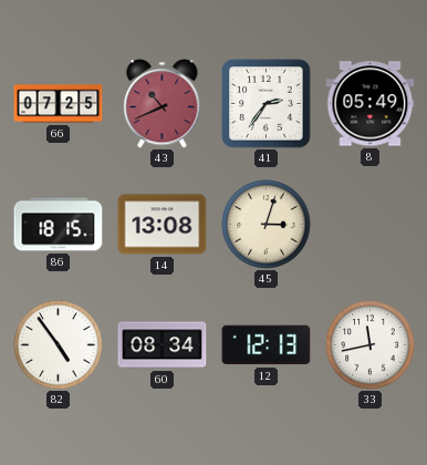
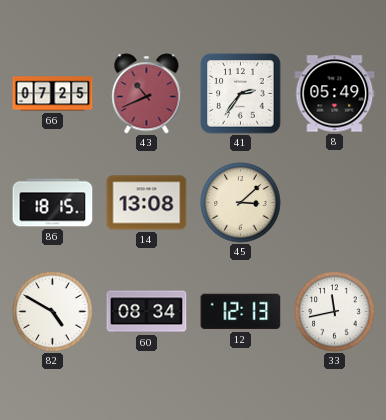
45: 3:03 -> 3:08
82: 4:54 -> 4:50
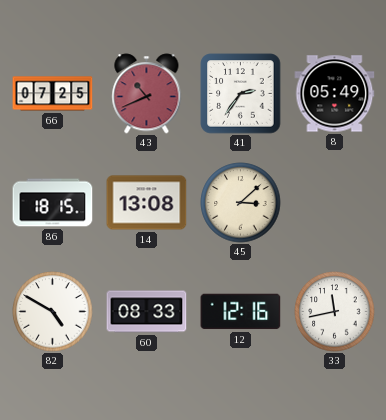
60: 08:34 -> 08:33
12: 12:13 -> 12:16
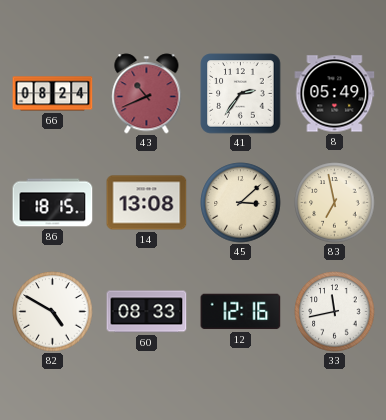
66: 07:25 -> 08:24
83: none -> 6:58
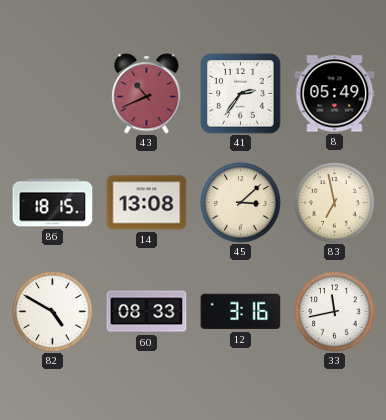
66: 08:24 -> none
12: 12:16 -> 3:16
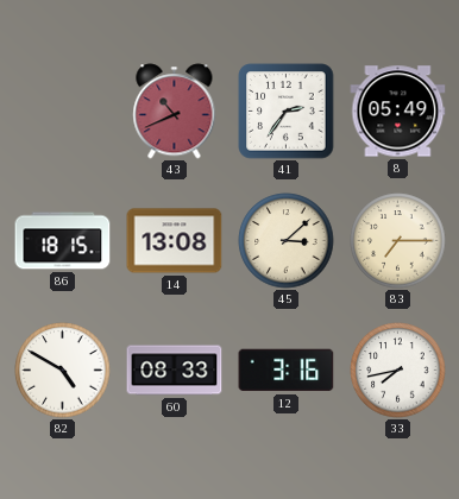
83: 6:58 -> 7:15
33: 11:43 -> 7:43
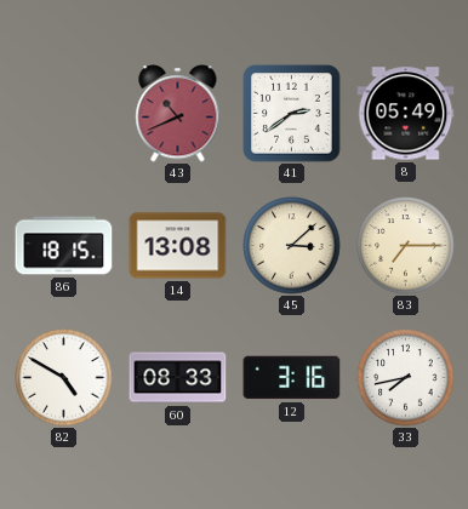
41: 2:36 -> 2:39
